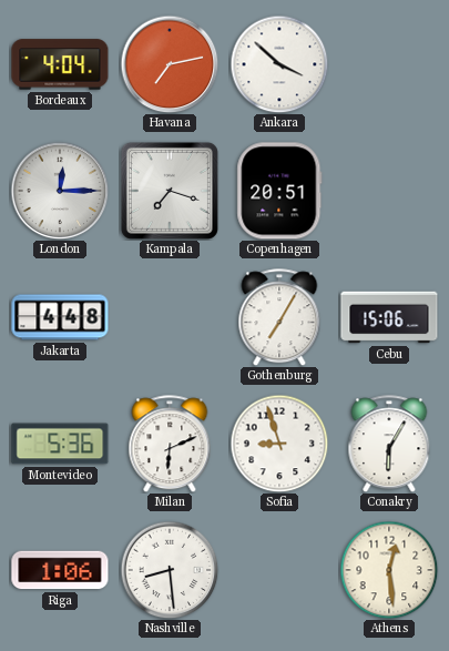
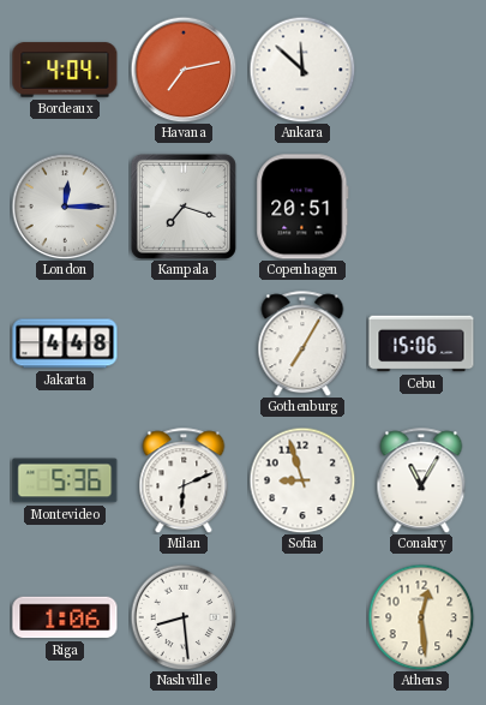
Ankara: 3:52 -> 11:52
Conakry: 6:05 -> 11:05
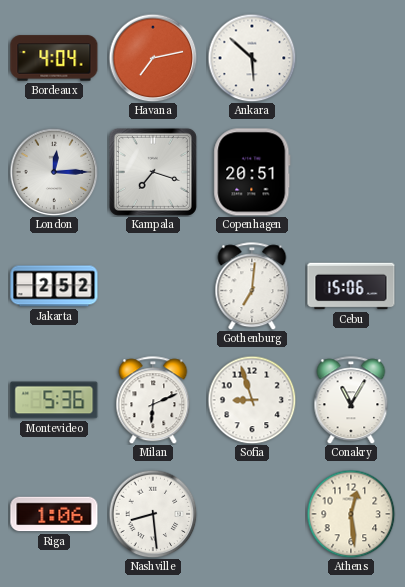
Ankara: 11:52 -> 5:52
Jakarta: 4:48 -> 2:52
Gothenburg: 7:05 -> 7:01
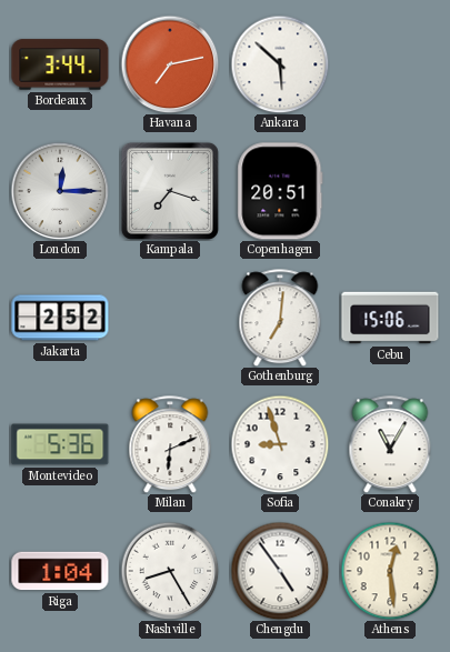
Bordeaux: 4:04 -> 3:44
Riga: 1:06 -> 1:04
Nashville: 8:29 -> 8:25
Chengdu: none -> 4:54
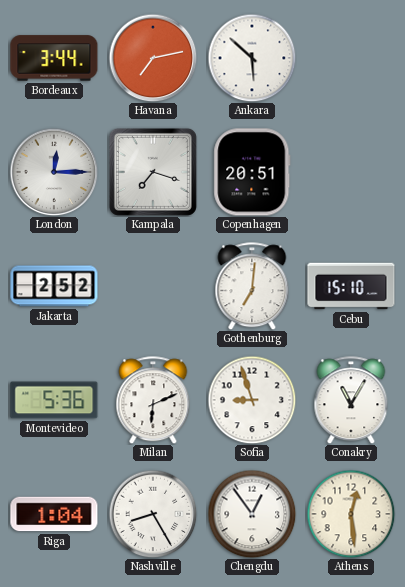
Cebu: 15:06 -> 15:10
Chengdu: 4:54 -> 12:54
